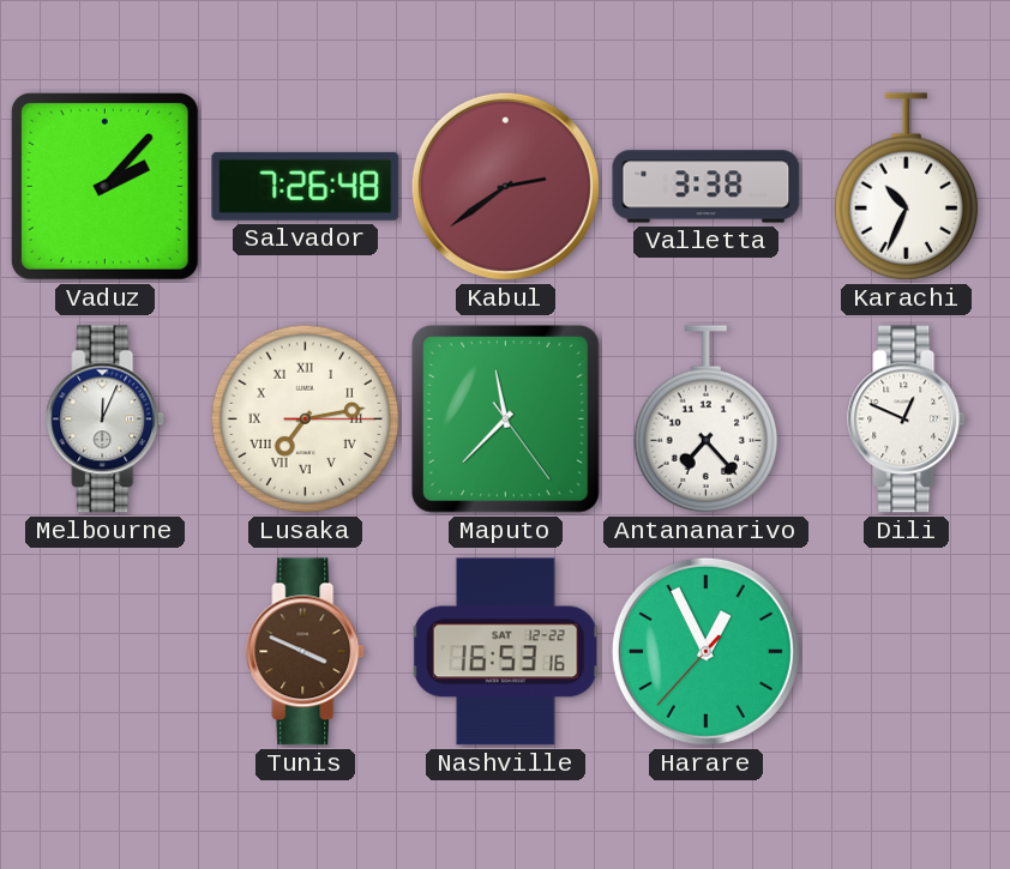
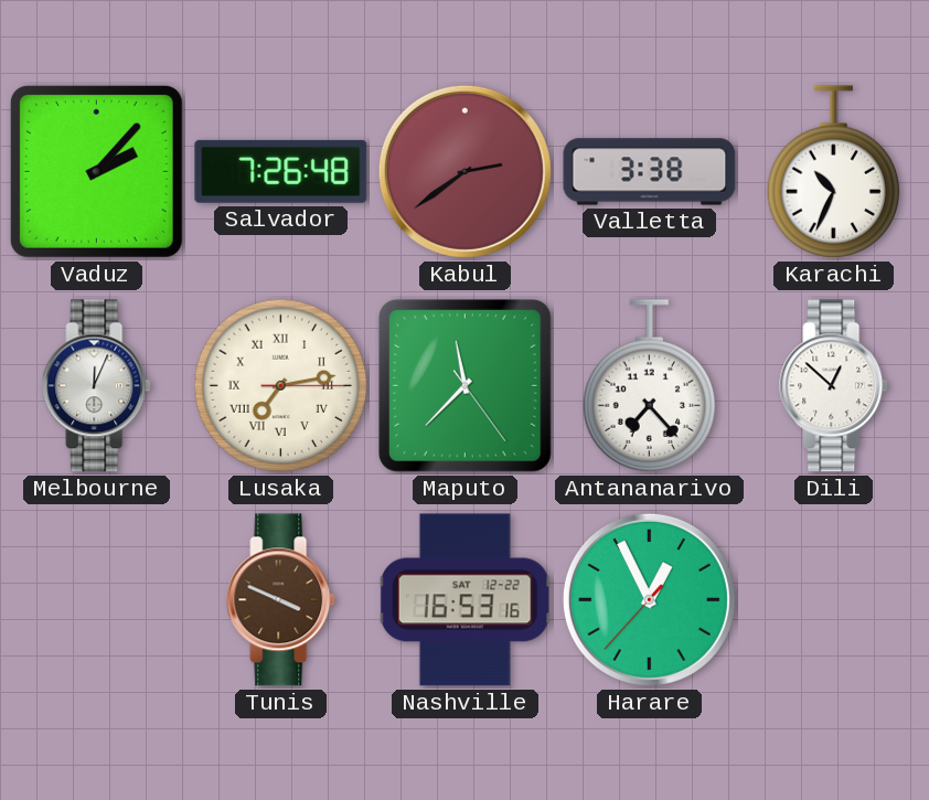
Dili: 12:49 -> 12:52
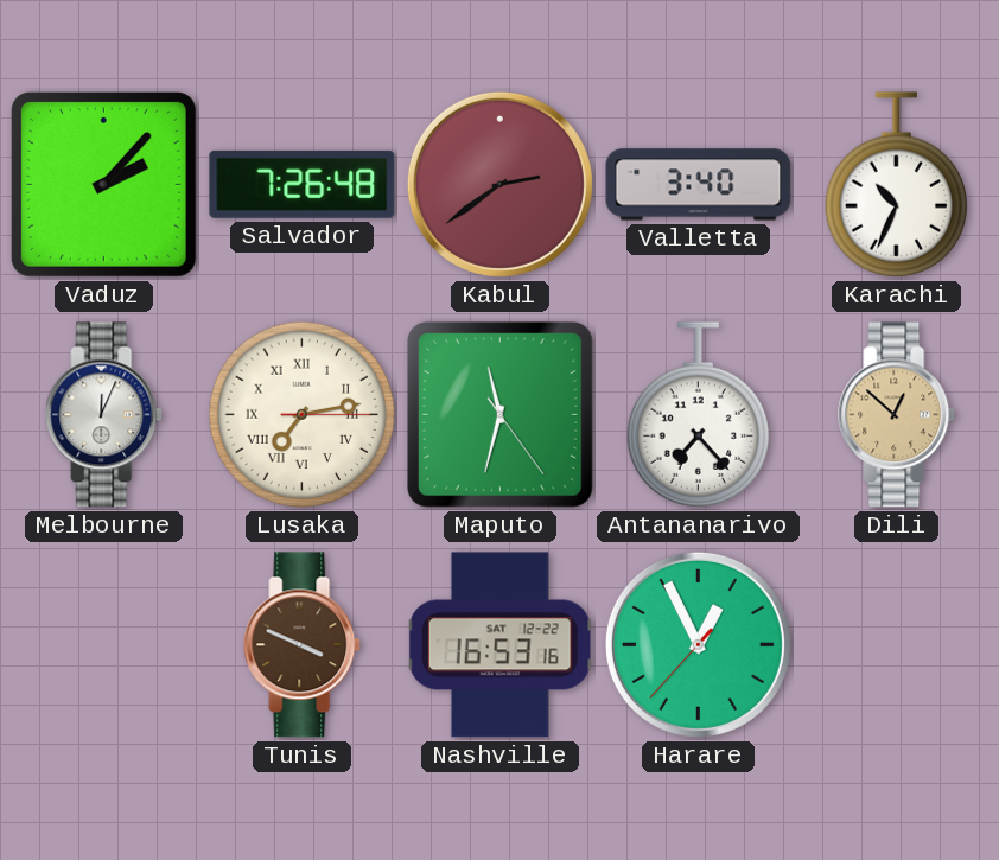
Valletta: 3:38 -> 3:40
Maputo: 11:37 -> 11:32
Dili dial: white -> champagne
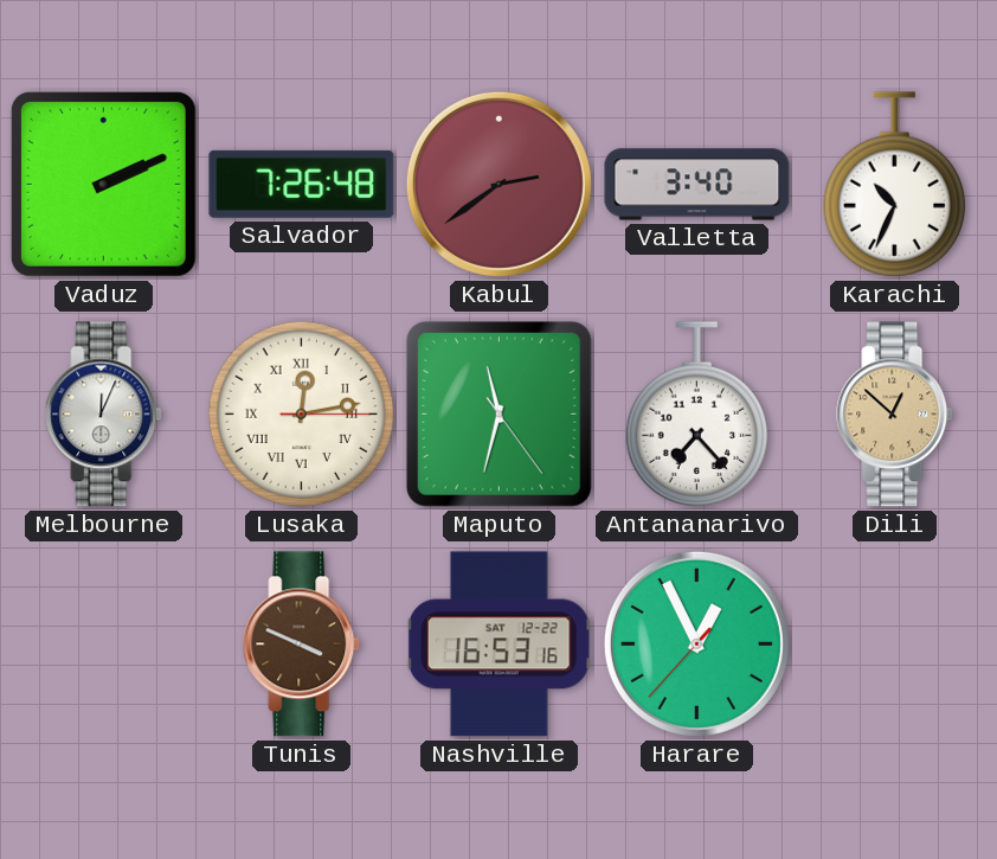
Vaduz: 2:07 -> 2:11
Lusaka: 7:13 -> 12:13
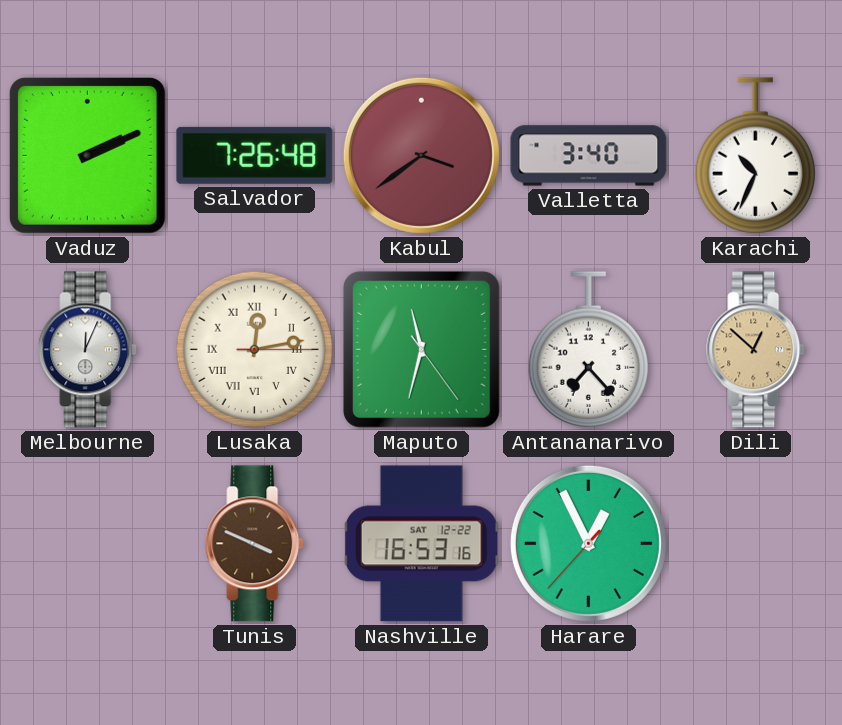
Kabul: 2:39 -> 3:39
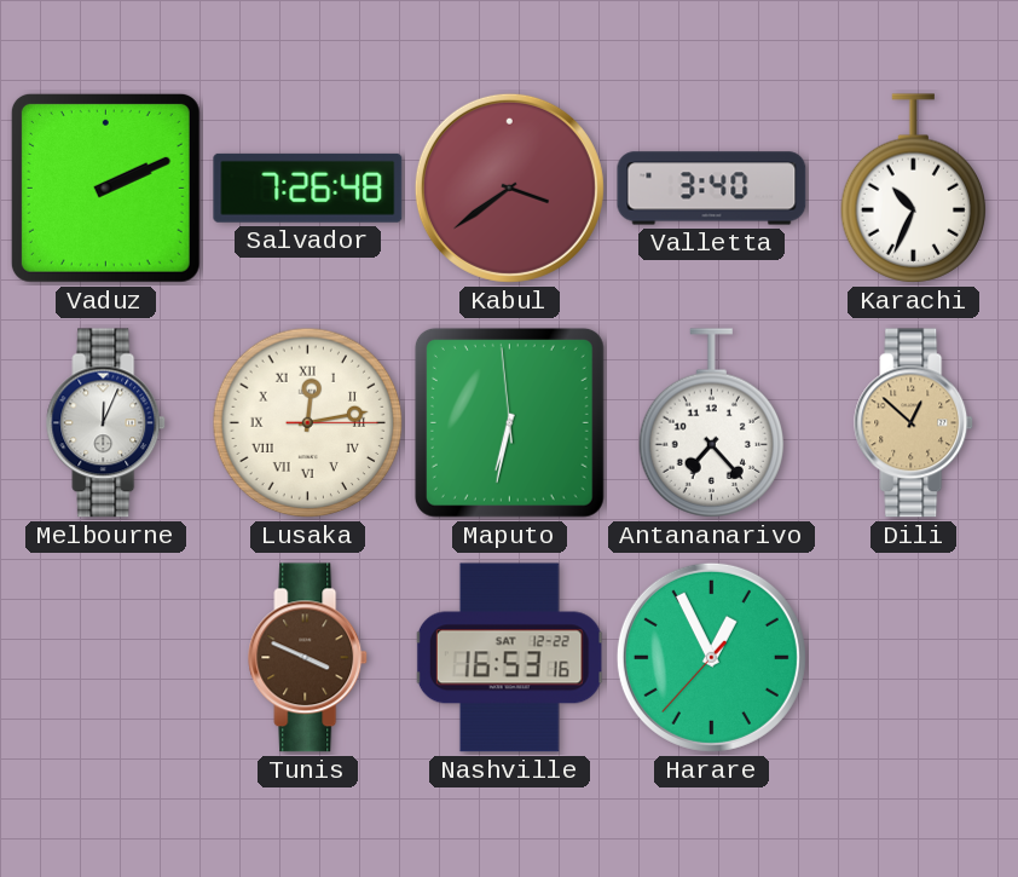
Maputo: 11:32 -> 6:31
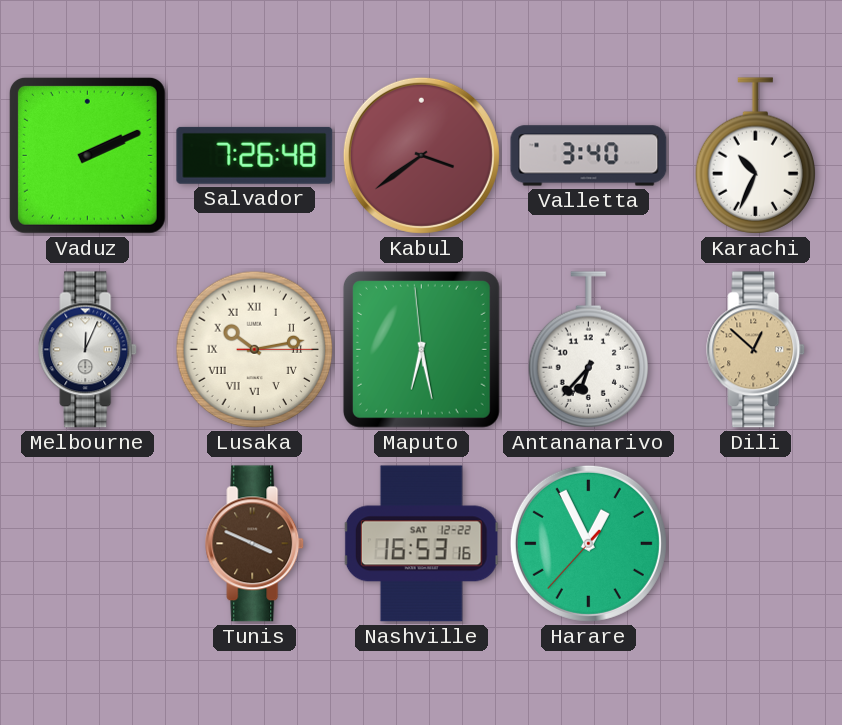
Lusaka: 12:13 -> 10:13
Maputo: 6:31 -> 6:27
Antananarivo: 7:23 -> 6:37
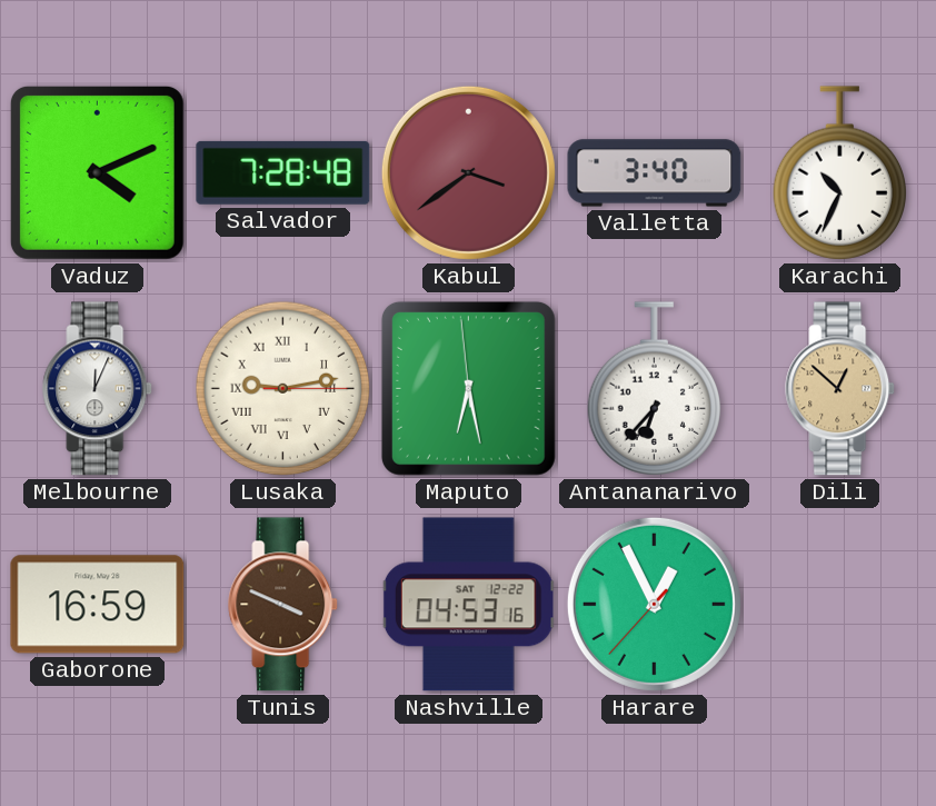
Vaduz: 2:11 -> 4:11
Salvador: 7:26 -> 7:28
Lusaka: 10:13 -> 9:13
Gaborone: none -> 16:59
Nashville: 16:53 -> 04:53
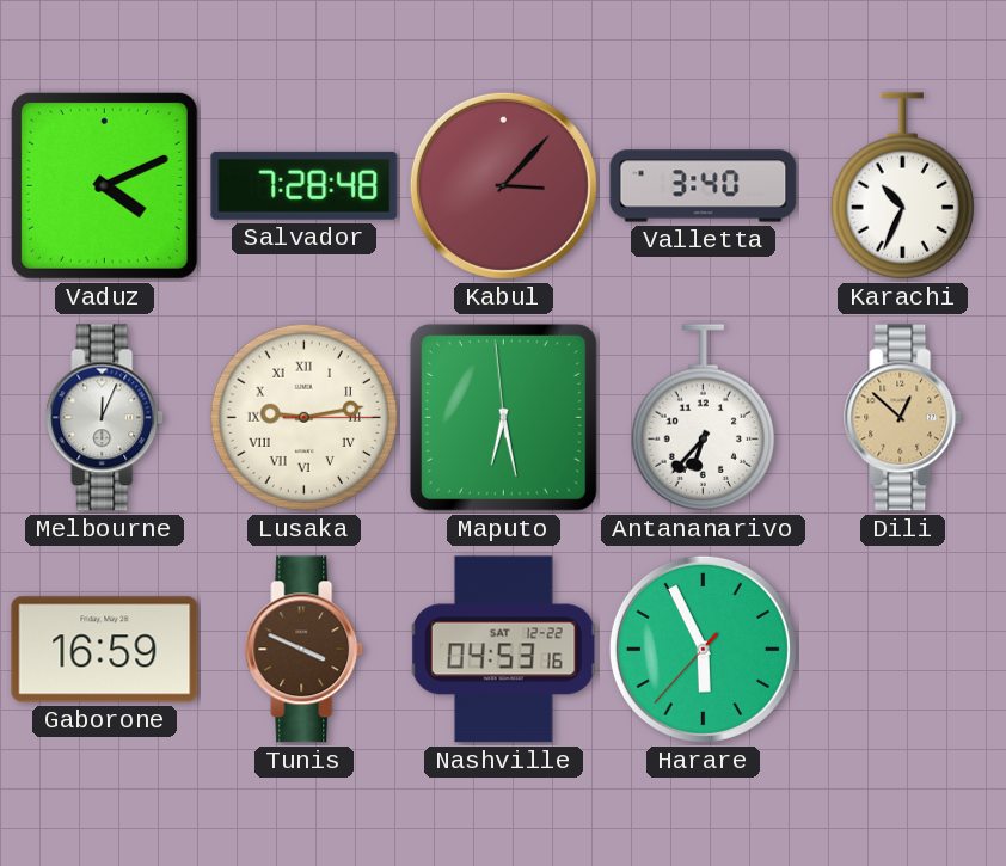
Kabul: 3:39 -> 3:07
Harare: 12:55 -> 5:55
